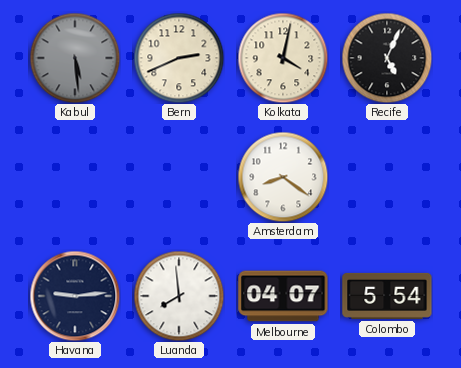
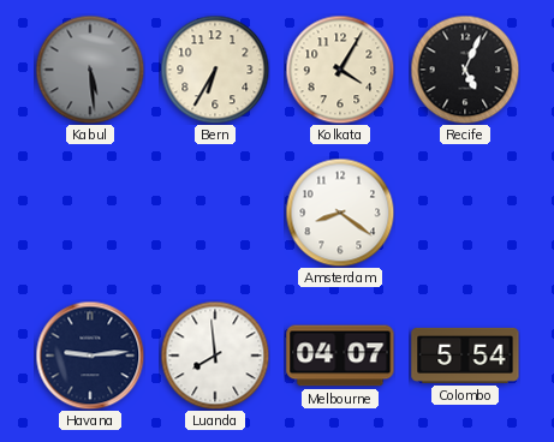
Bern: 2:41 -> 6:35
Kolkata: 4:02 -> 4:05
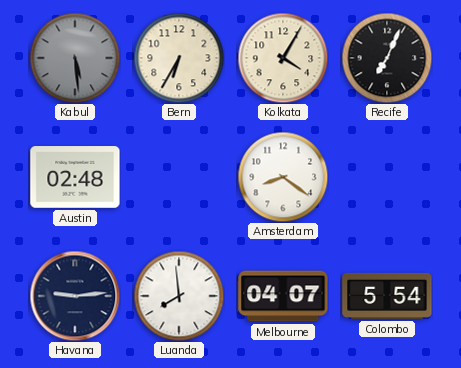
Recife: 5:04 -> 7:04
Austin: none -> 02:48
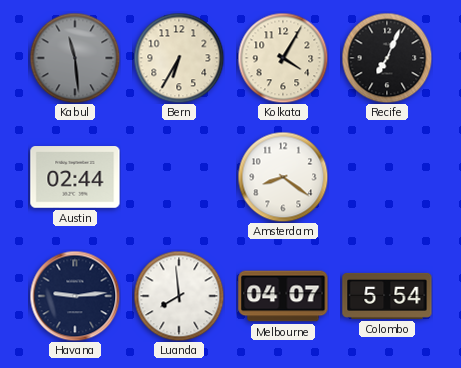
Kabul: 5:29 -> 11:29
Austin: 02:48 -> 02:44
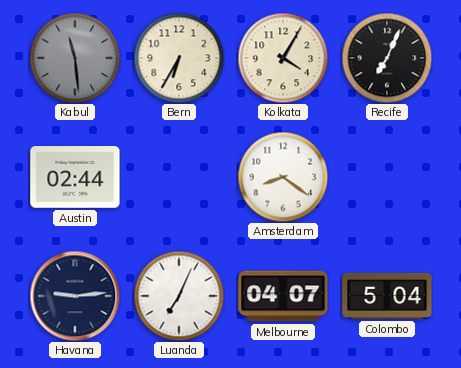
Luanda: 7:59 -> 7:04
Colombo: 5:54 -> 5:04
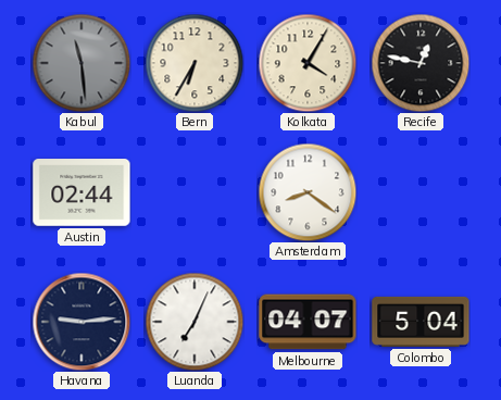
Recife: 7:04 -> 12:47
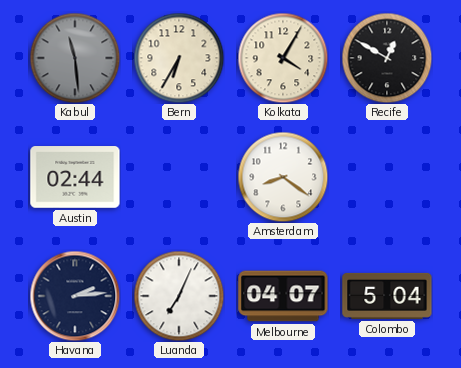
Recife: 12:47 -> 12:50
Havana: 9:14 -> 2:14
